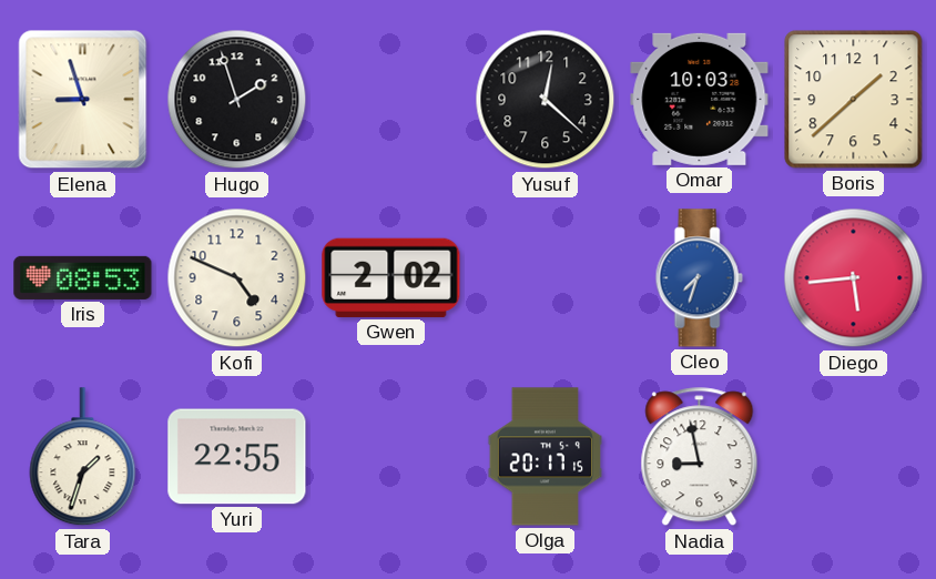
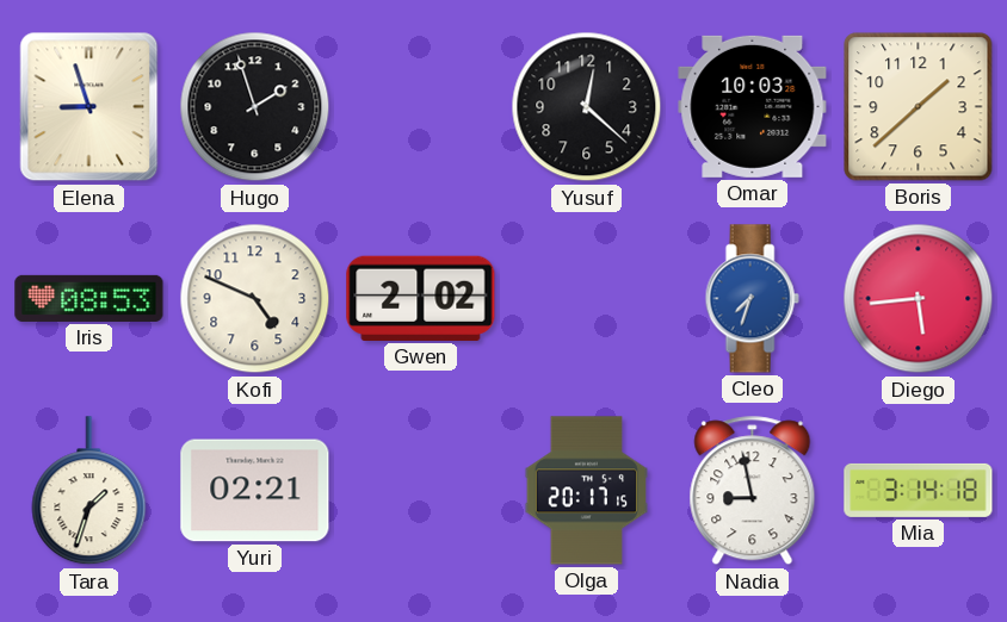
Yuri: 22:55 -> 02:21
Mia: none -> 3:14
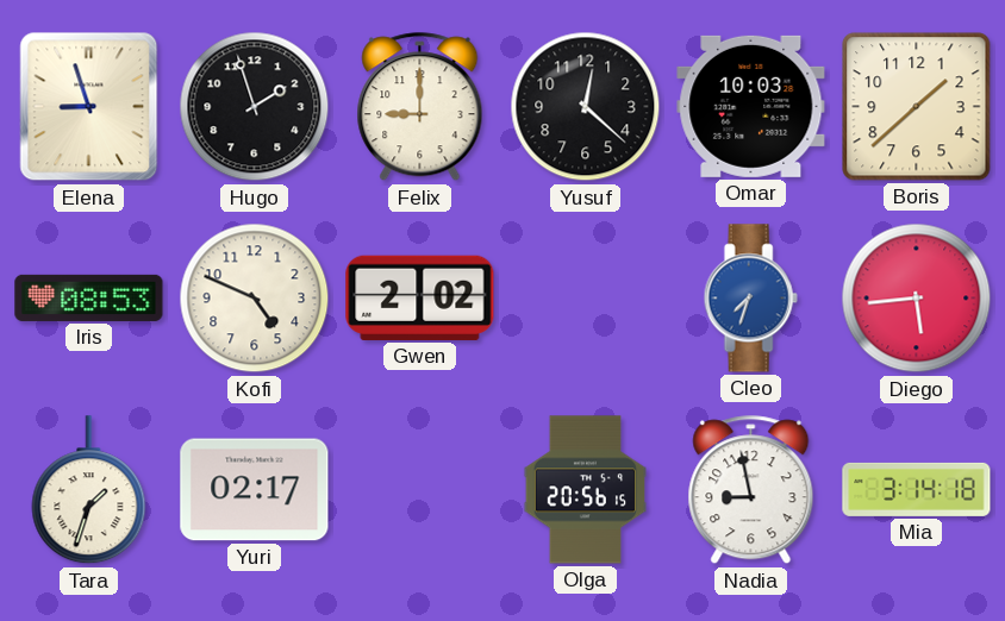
Felix: none -> 9:00
Yuri: 02:21 -> 02:17
Olga: 20:17 -> 20:56
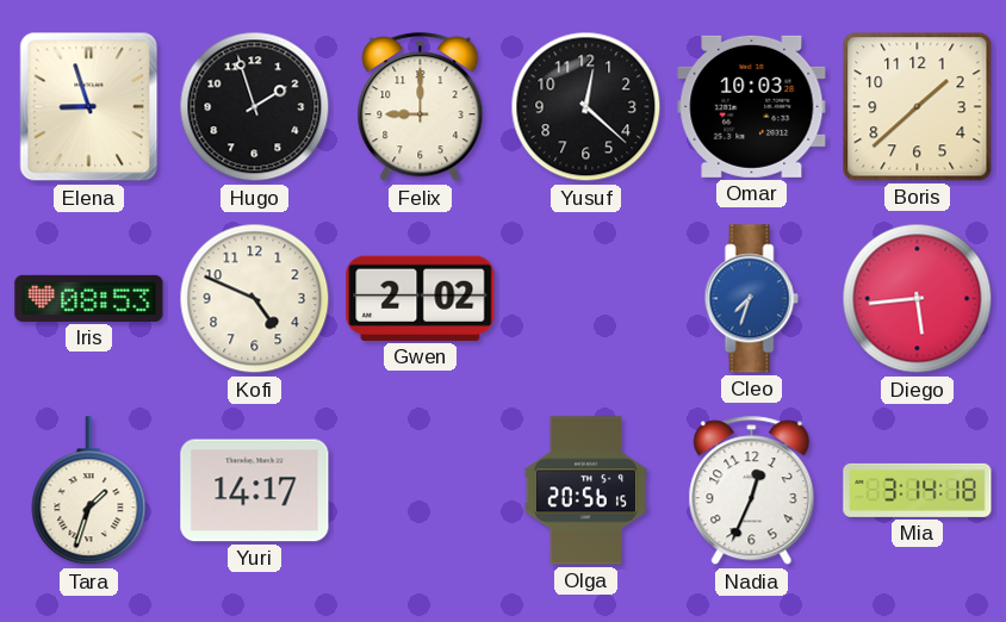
Yuri: 02:17 -> 14:17
Nadia: 8:58 -> 12:34
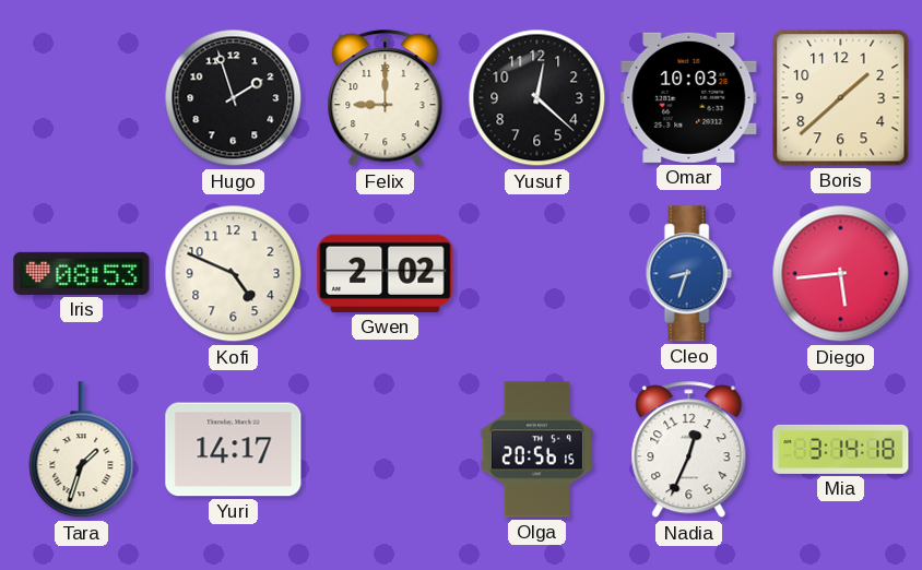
Elena: 8:57 -> none
Cleo: 7:33 -> 8:33
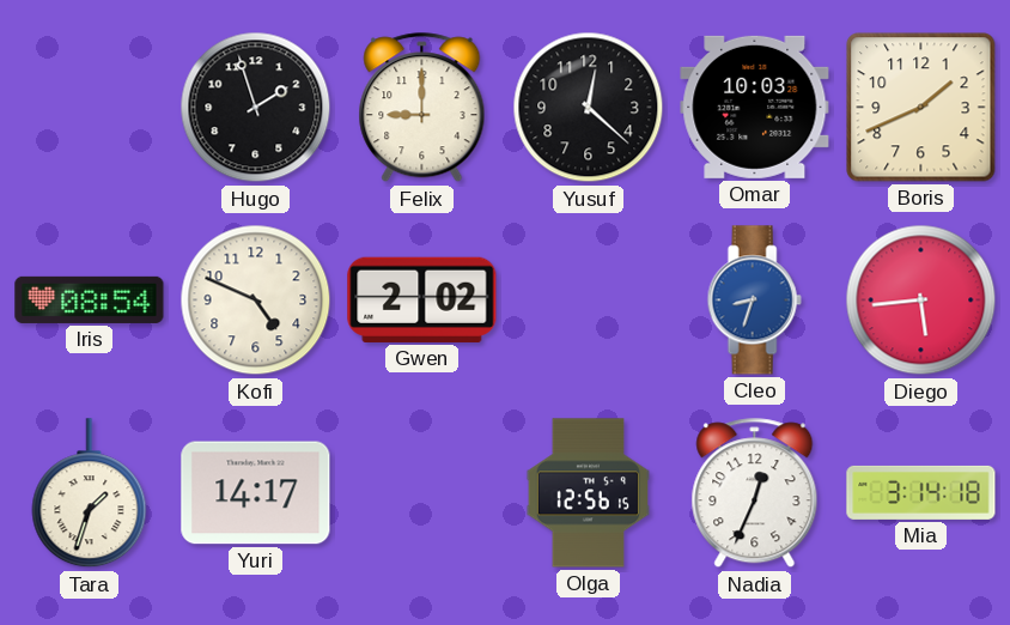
Boris: 1:38 -> 1:41
Iris: 08:53 -> 08:54
Olga: 20:56 -> 12:56
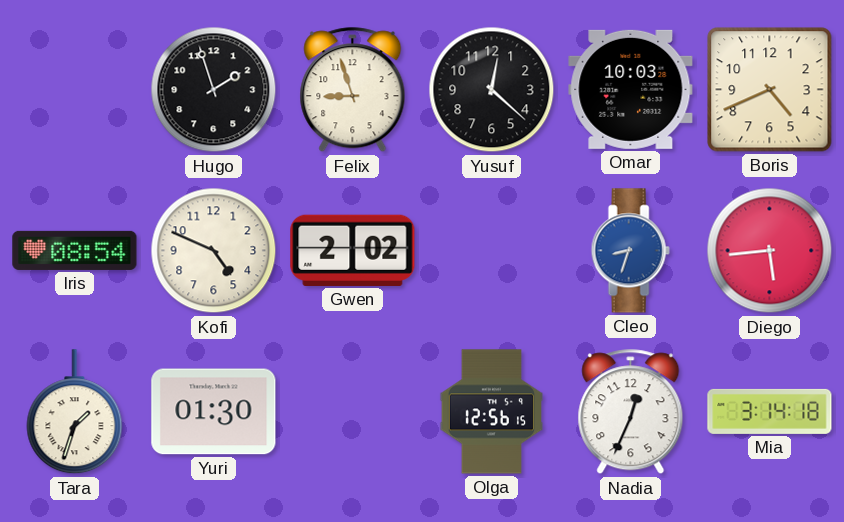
Felix: 9:00 -> 8:57
Boris: 1:41 -> 4:41
Yuri: 14:17 -> 01:30
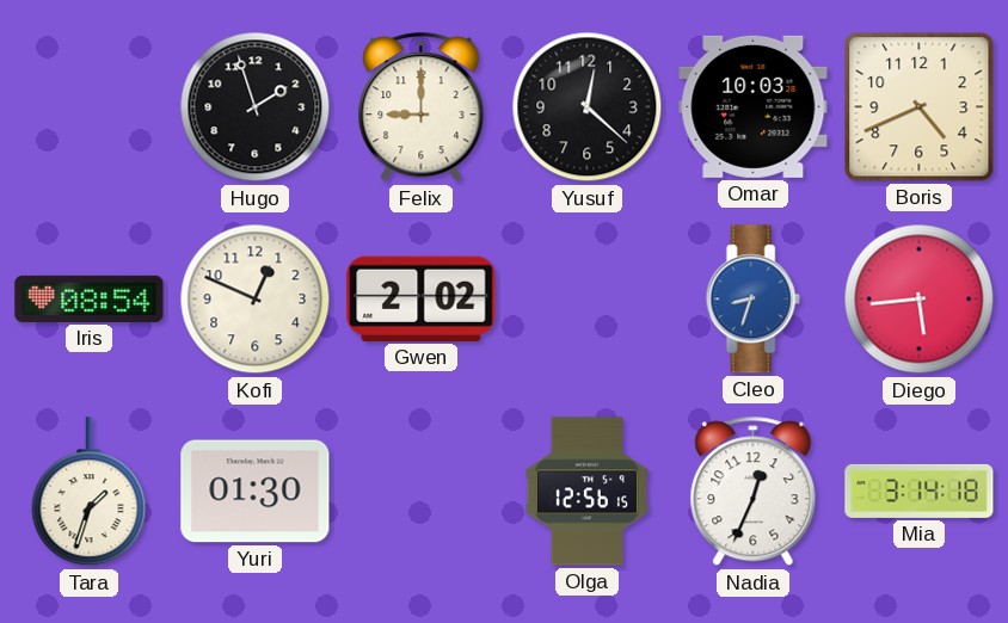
Felix: 8:57 -> 9:00
Kofi: 4:49 -> 12:49
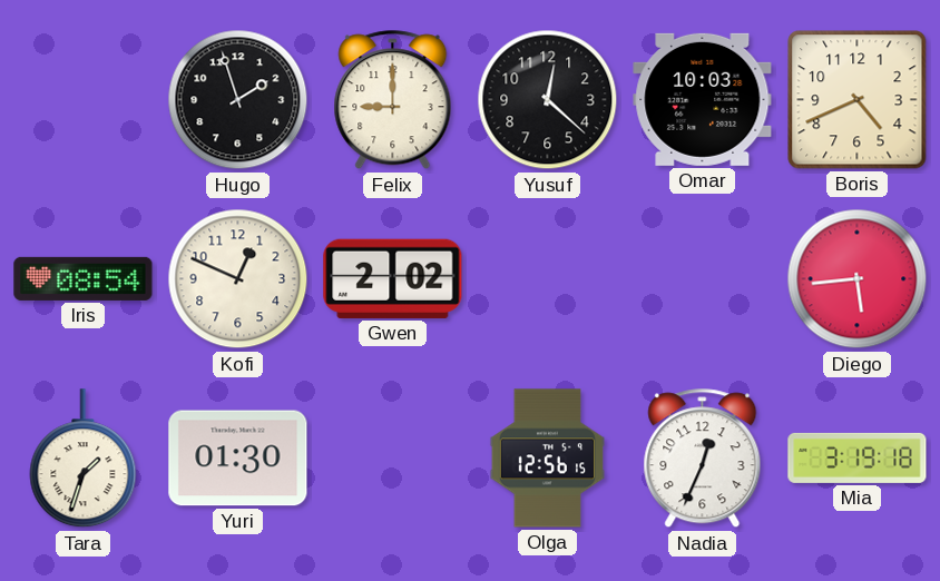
Cleo: 8:33 -> none
Mia: 3:14 -> 3:19
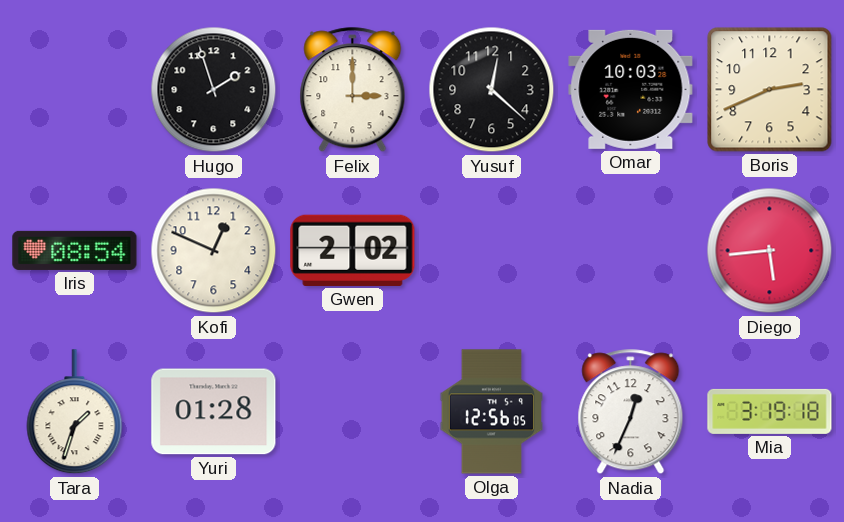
Felix: 9:00 -> 3:00
Boris: 4:41 -> 2:41
Yuri: 01:30 -> 01:28
Olga: 12:56:15 -> 12:56:05
